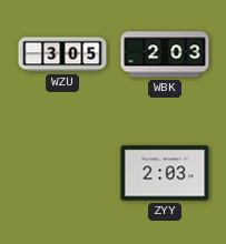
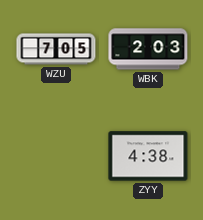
WZU: 3:05 -> 7:05
ZYY: 2:03 -> 4:38
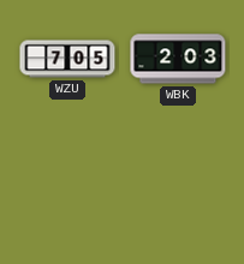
ZYY: 4:38 -> none
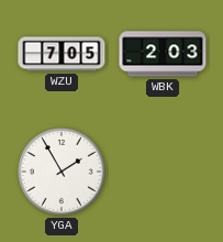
YGA: none -> 1:55
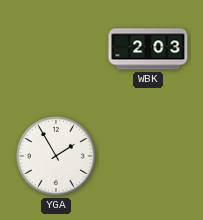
WZU: 7:05 -> none
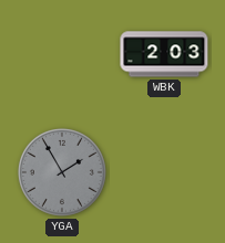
YGA dial: white -> grey
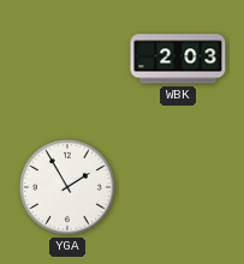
YGA dial: grey -> white
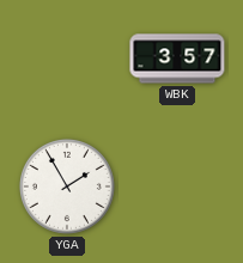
WBK: 2:03 -> 3:57
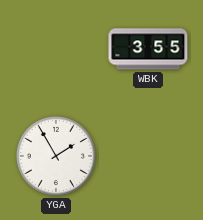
WBK: 3:57 -> 3:55
